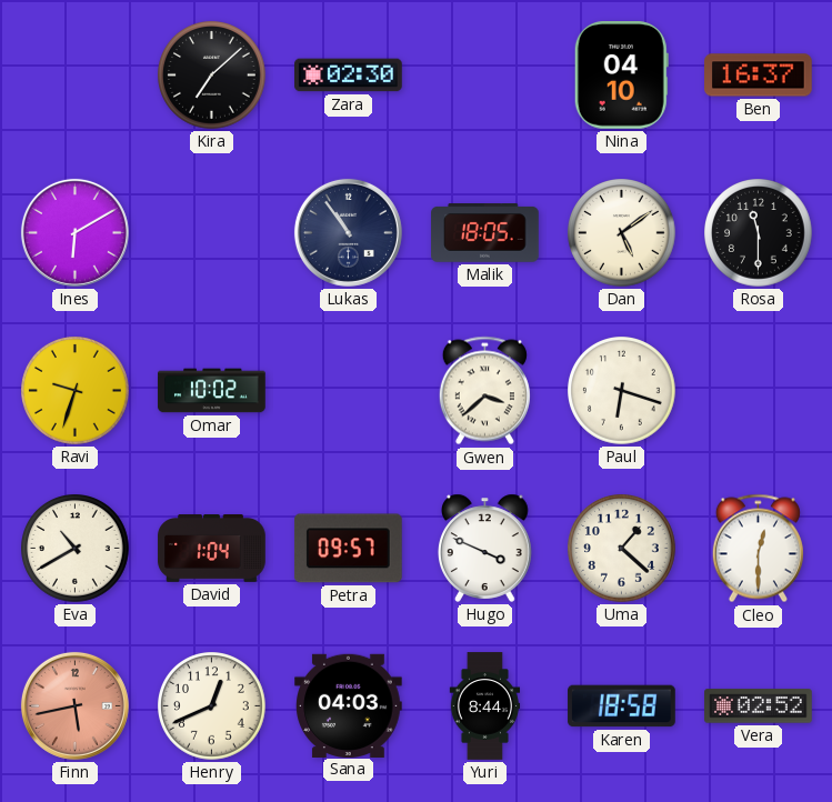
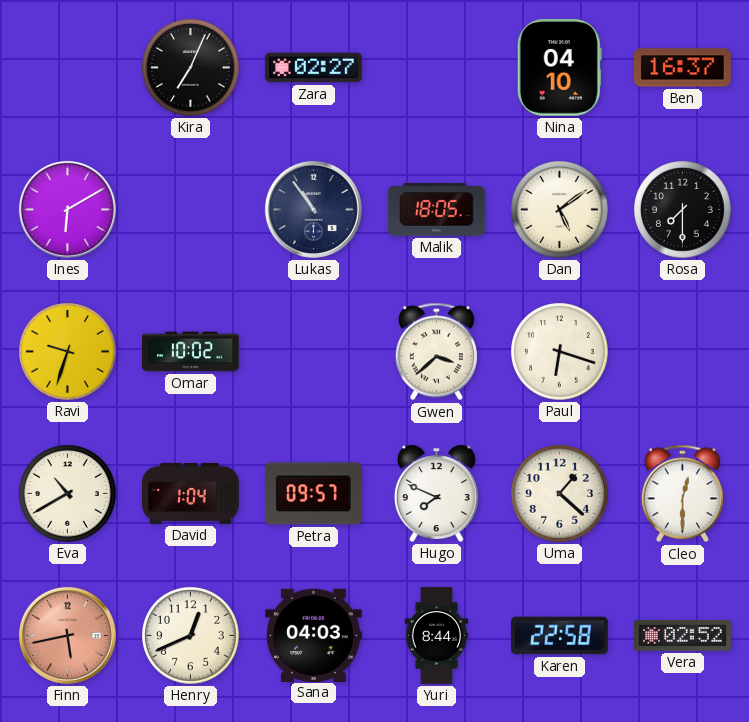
Kira: 7:08 -> 7:04
Zara: 02:30 -> 02:27
Rosa: 11:30 -> 7:30
Hugo: 3:49 -> 7:49
Karen: 18:58 -> 22:58
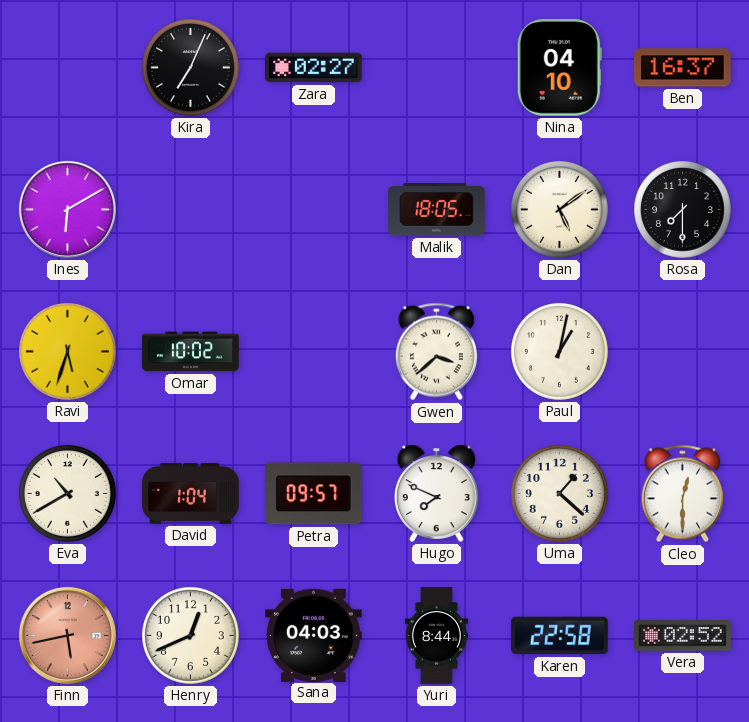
Lukas: 10:54 -> none
Ravi: 9:33 -> 5:33
Paul: 6:18 -> 1:02
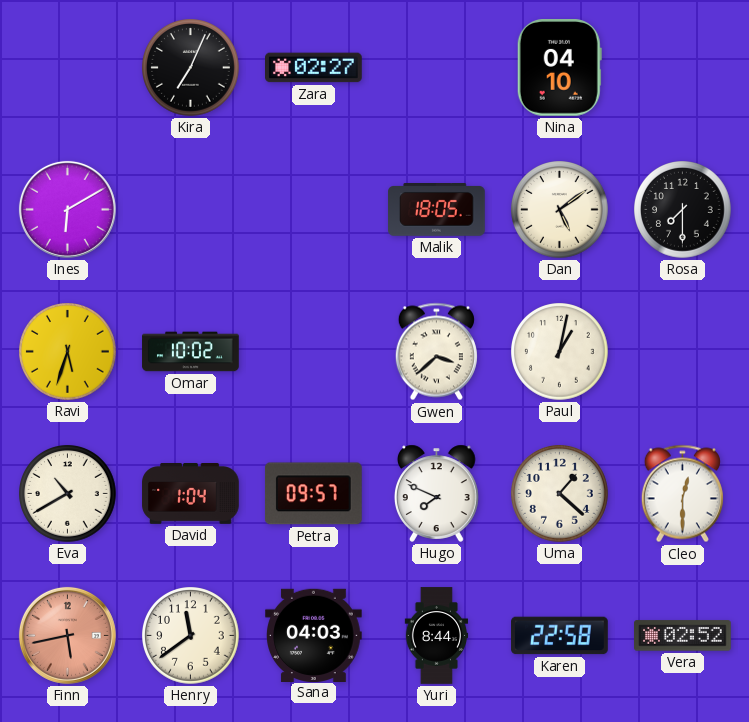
Ben: 16:37 -> none
Henry: 12:41 -> 11:39
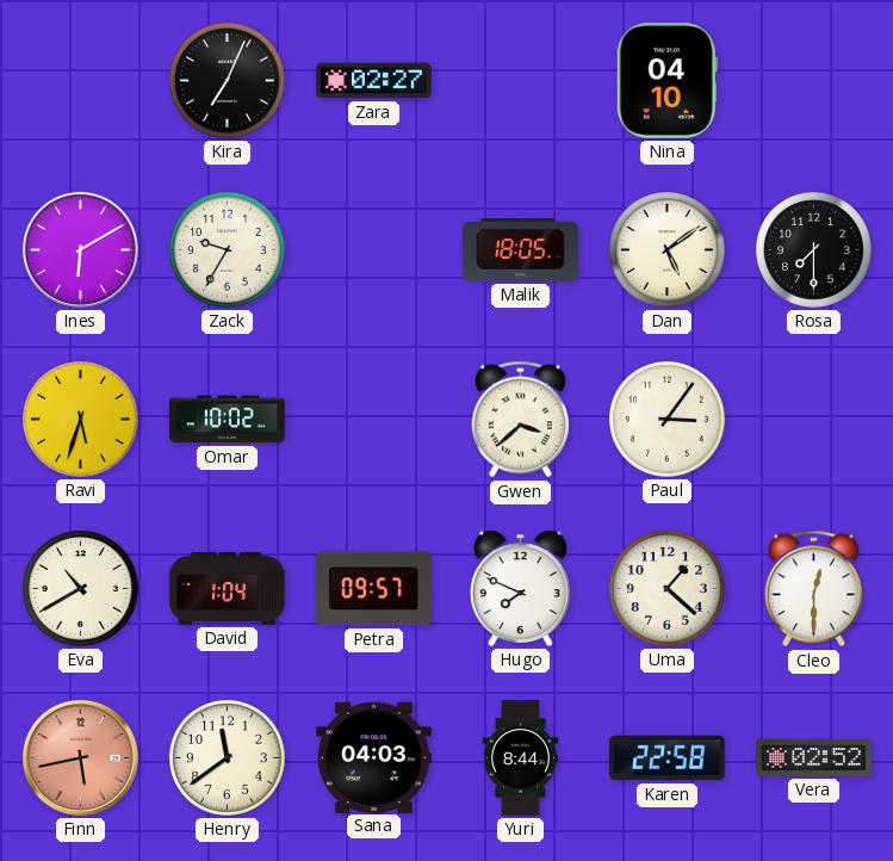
Zack: none -> 9:35
Paul: 1:02 -> 3:06
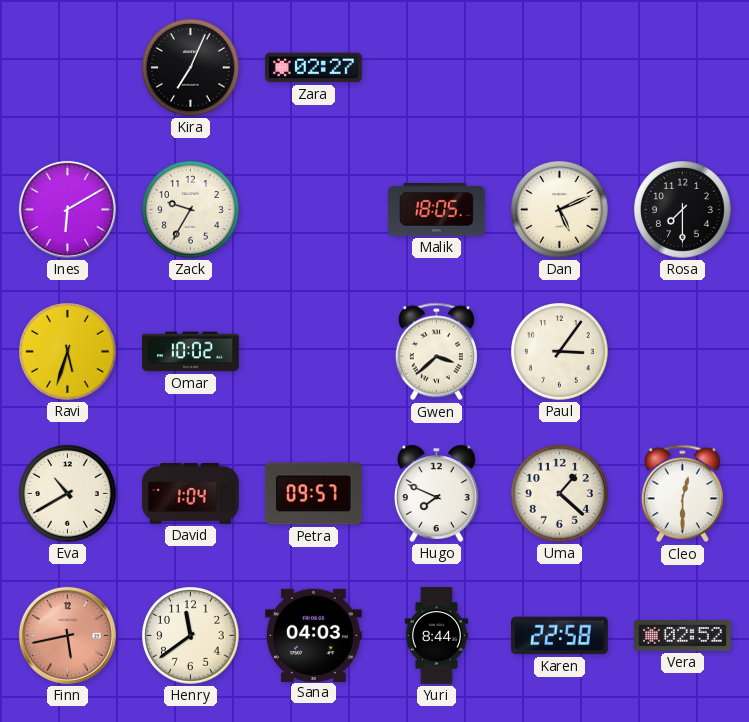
Nina: 04:10 -> none
Dan: 5:09 -> 5:11
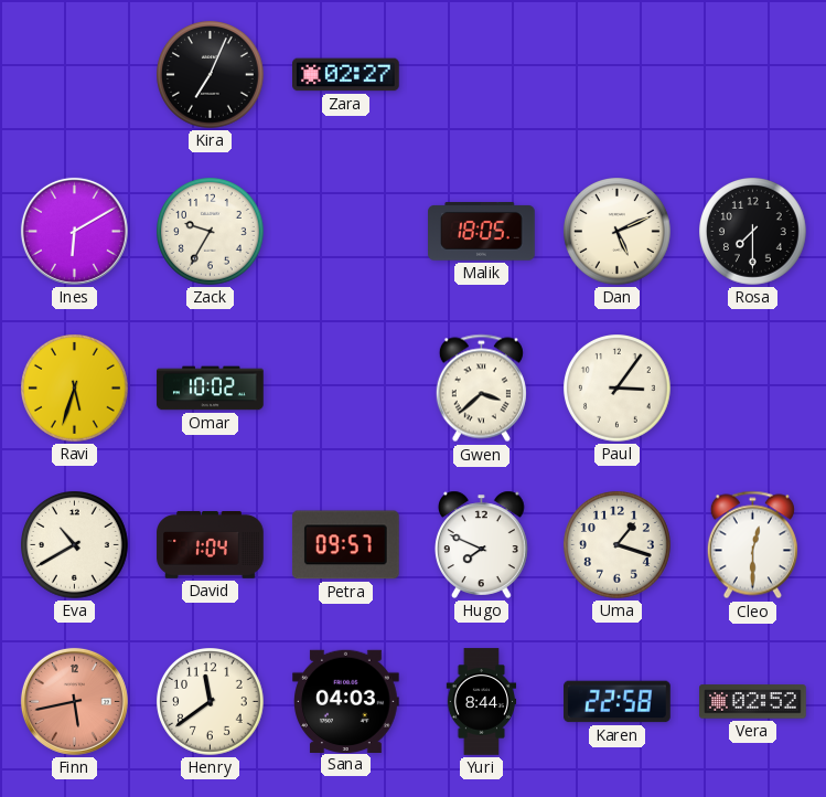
Uma: 1:22 -> 1:18
